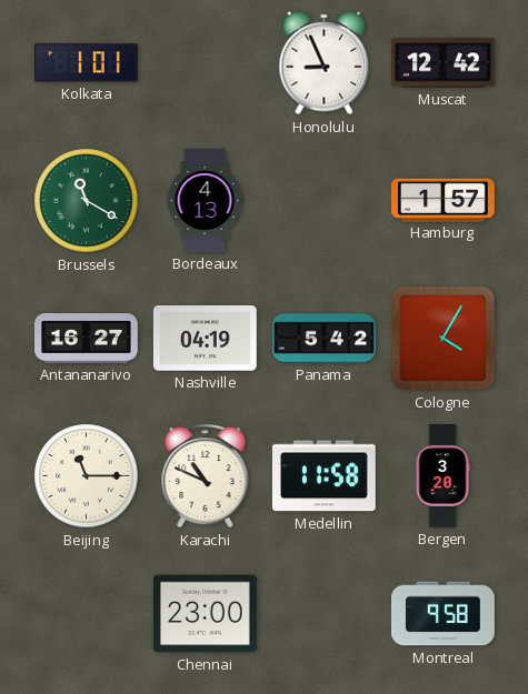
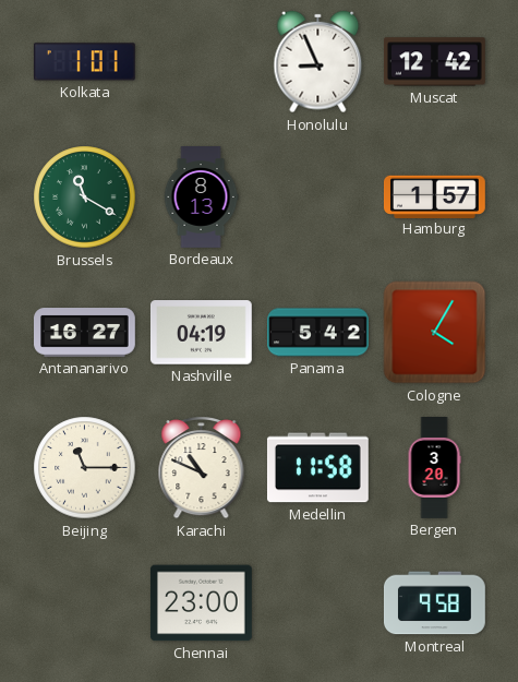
Bordeaux: 4:13 -> 8:13
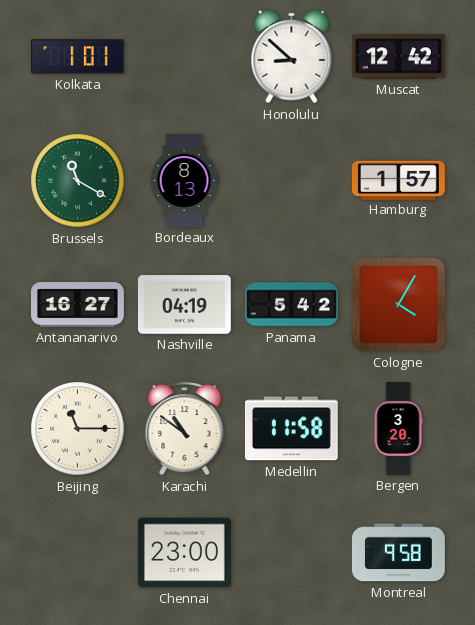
Honolulu: 8:56 -> 8:52
Karachi: 10:49 -> 10:51
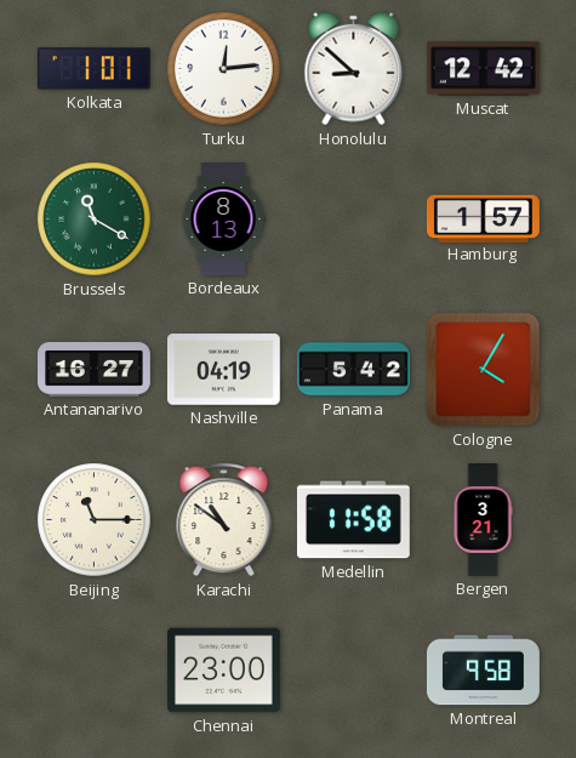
Turku: none -> 12:14
Bergen: 3:20 -> 3:21
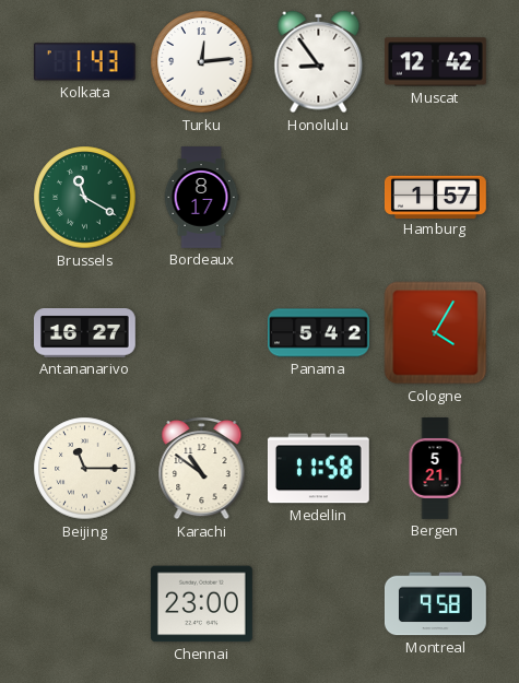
Kolkata: 1:01 -> 1:43
Honolulu: 8:52 -> 8:54
Bordeaux: 8:13 -> 8:17
Nashville: 04:19 -> none
Bergen: 3:21 -> 5:21
